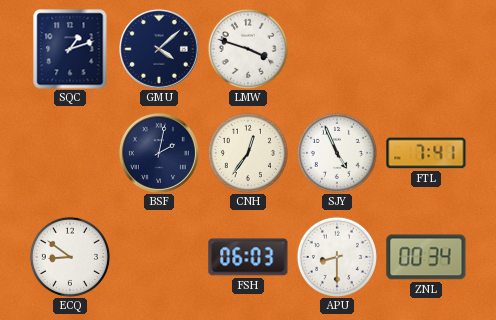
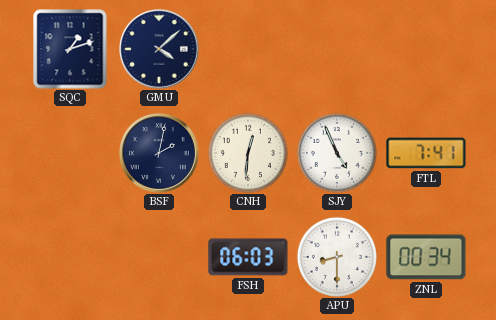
LMW: 3:48 -> none
CNH: 12:36 -> 12:31
ECQ: 8:51 -> none
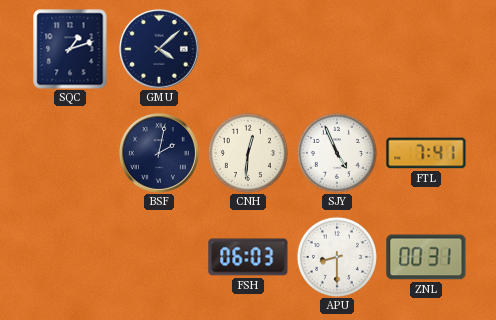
ZNL: 00:34 -> 00:31
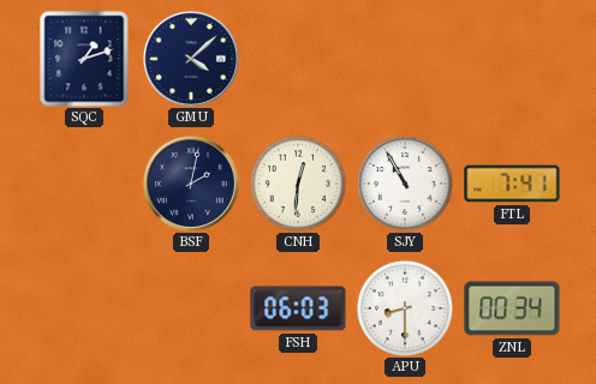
SJY: 4:56 -> 10:55
ZNL: 00:31 -> 00:34
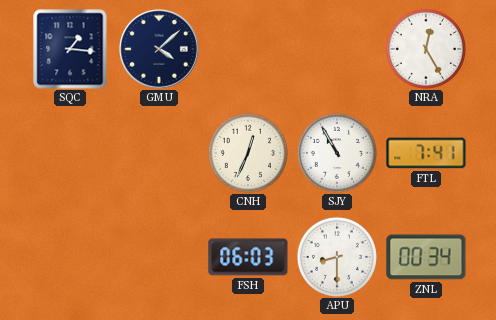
SQC: 1:12 -> 1:16
NRA: none -> 12:25
BSF: 2:02 -> none
CNH: 12:31 -> 12:34
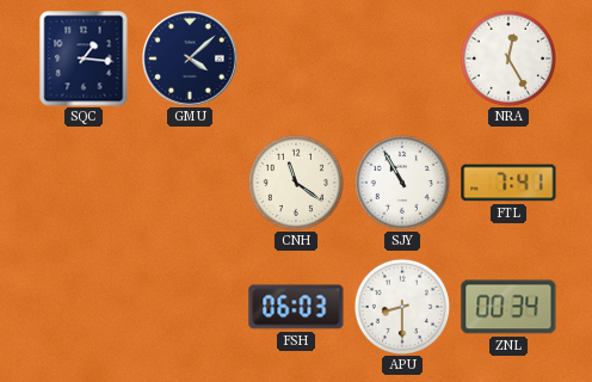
CNH: 12:34 -> 11:21
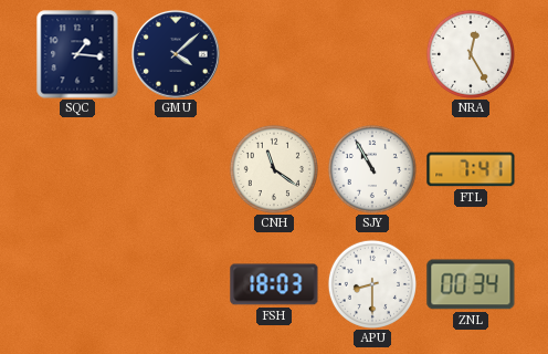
FSH: 06:03 -> 18:03
